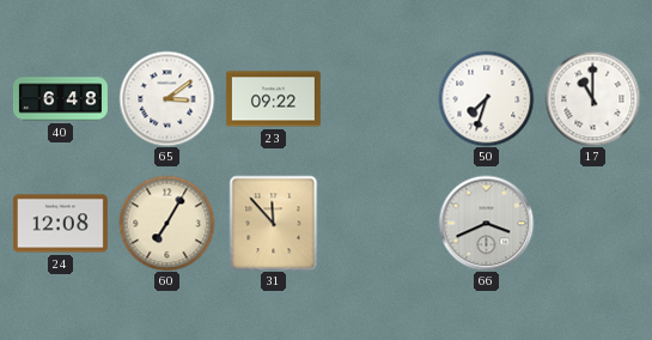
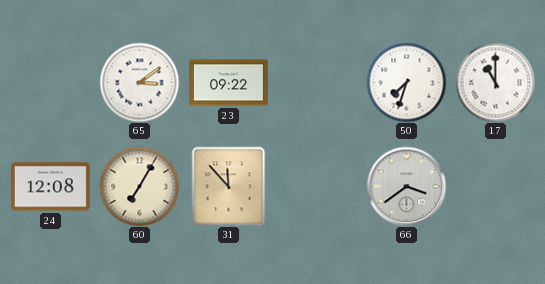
40: 6:48 -> none
66: 3:41 -> 3:39
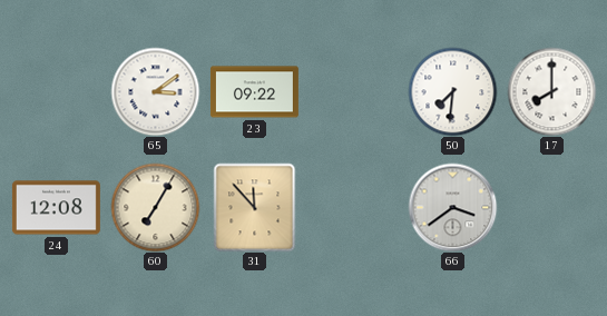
50: 7:33 -> 7:31
17: 11:00 -> 8:00
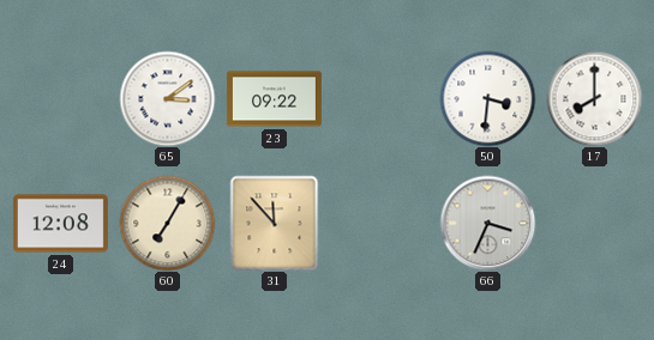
50: 7:31 -> 3:31
66: 3:39 -> 3:34
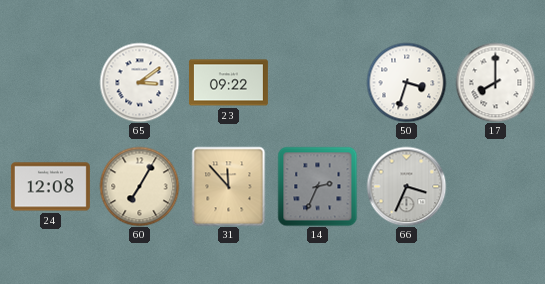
50: 3:31 -> 3:33
14: none -> 2:34
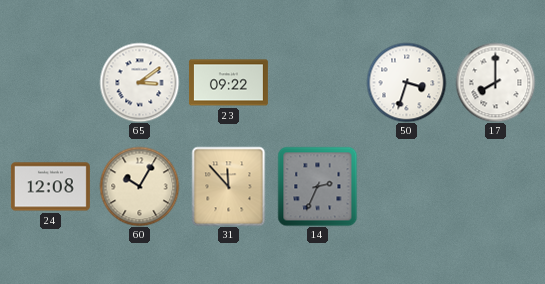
60: 7:05 -> 10:05
66: 3:34 -> none
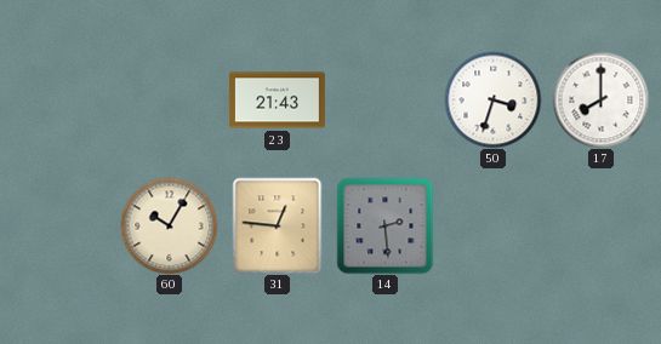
65: 3:09 -> none
23: 09:22 -> 21:43
24: 12:08 -> none
31: 11:53 -> 12:46
14: 2:34 -> 2:29
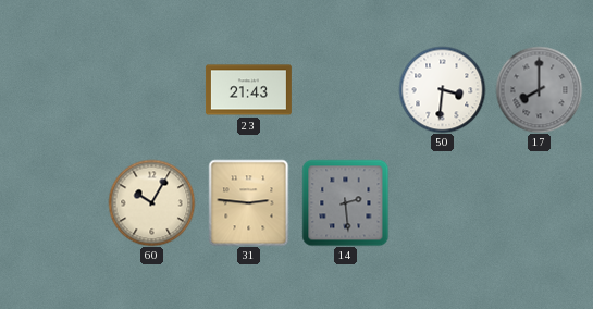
50: 3:33 -> 3:31
17 dial: white -> grey
31: 12:46 -> 2:46
